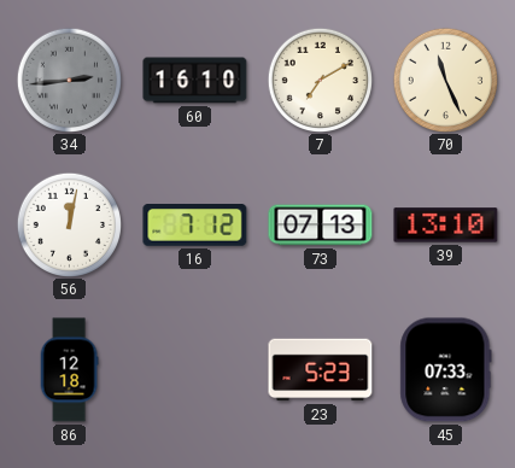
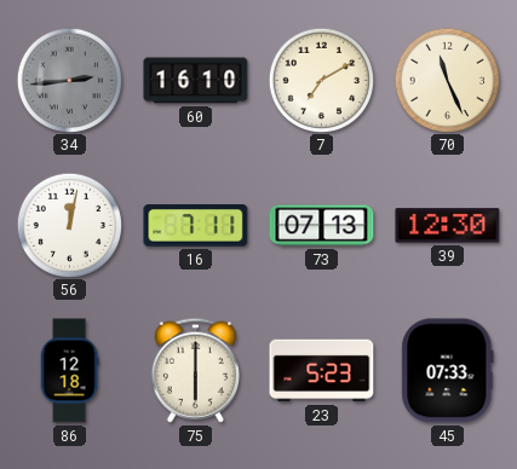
16: 7:12 -> 7:11
39: 13:10 -> 12:30
75: none -> 6:00
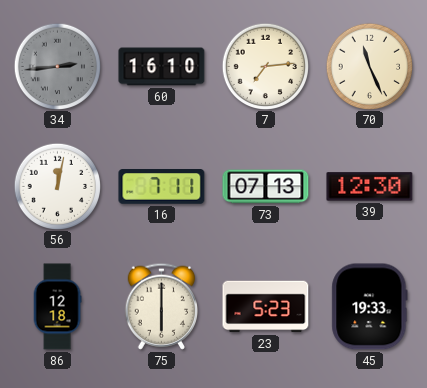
7: 7:10 -> 7:14
45: 07:33 -> 19:33
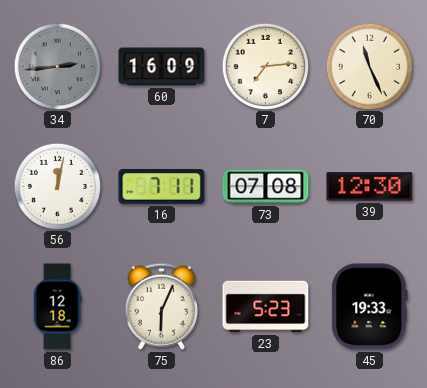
60: 16:10 -> 16:09
73: 07:13 -> 07:08
75: 6:00 -> 6:04
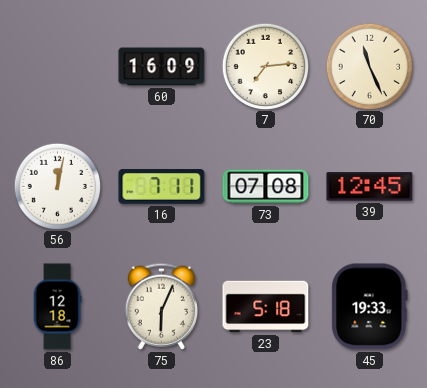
34: 2:44 -> none
39: 12:30 -> 12:45
23: 5:23 -> 5:18
